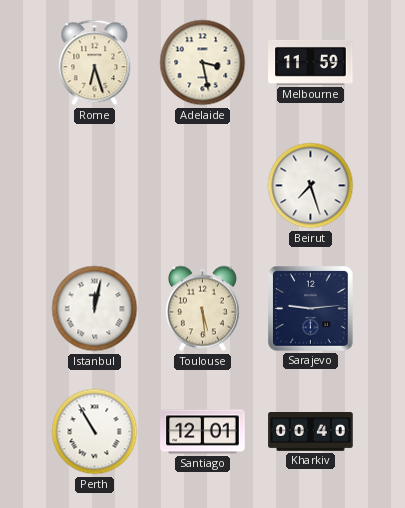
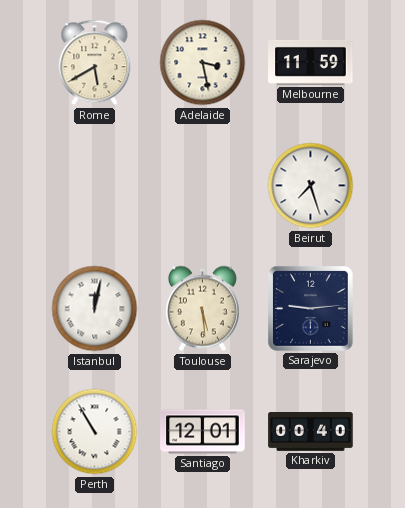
Rome: 6:27 -> 5:40
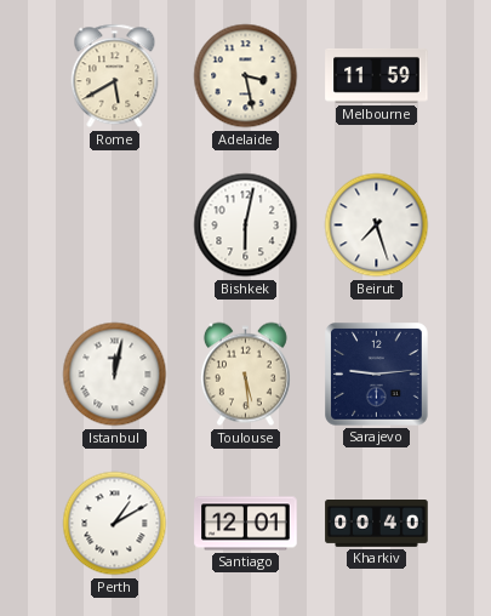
Bishkek: none -> 6:02
Perth: 10:55 -> 1:10
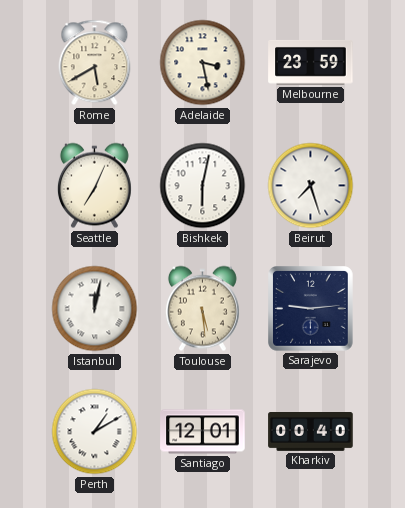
Melbourne: 11:59 -> 23:59
Seattle: none -> 7:04
